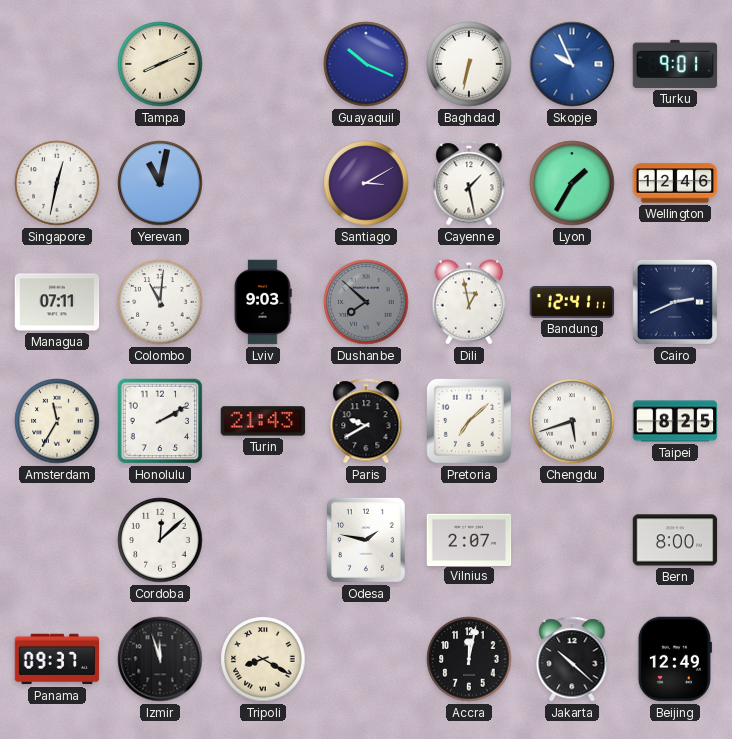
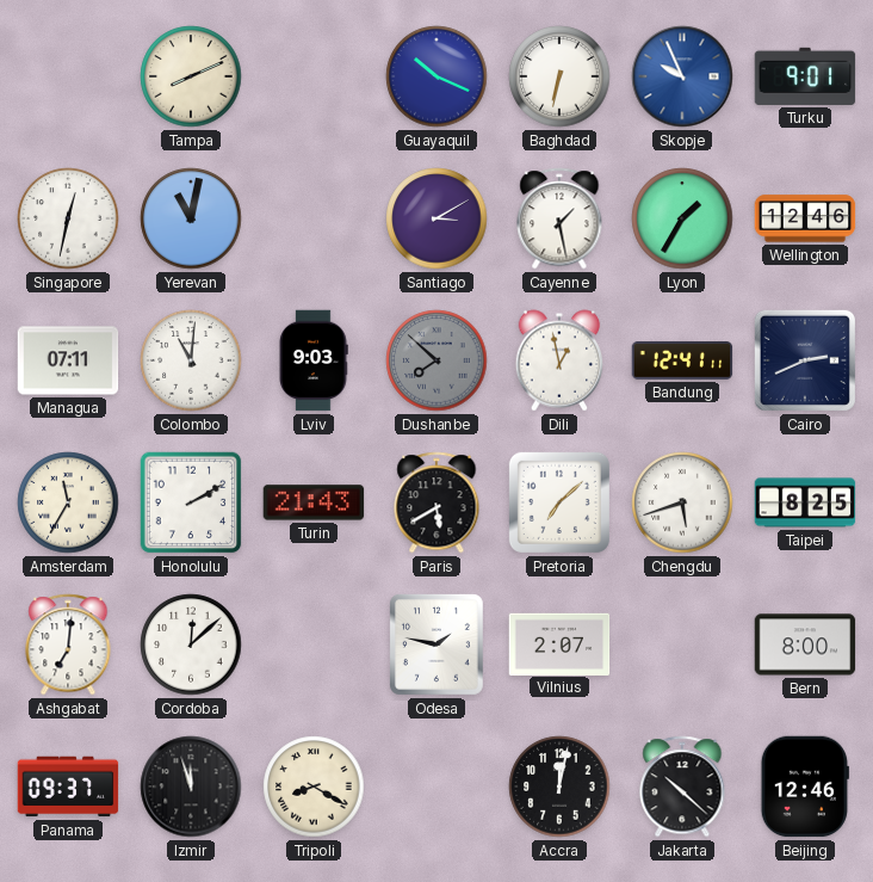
Paris: 9:40 -> 5:40
Ashgabat: none -> 7:01
Beijing: 12:49 -> 12:46
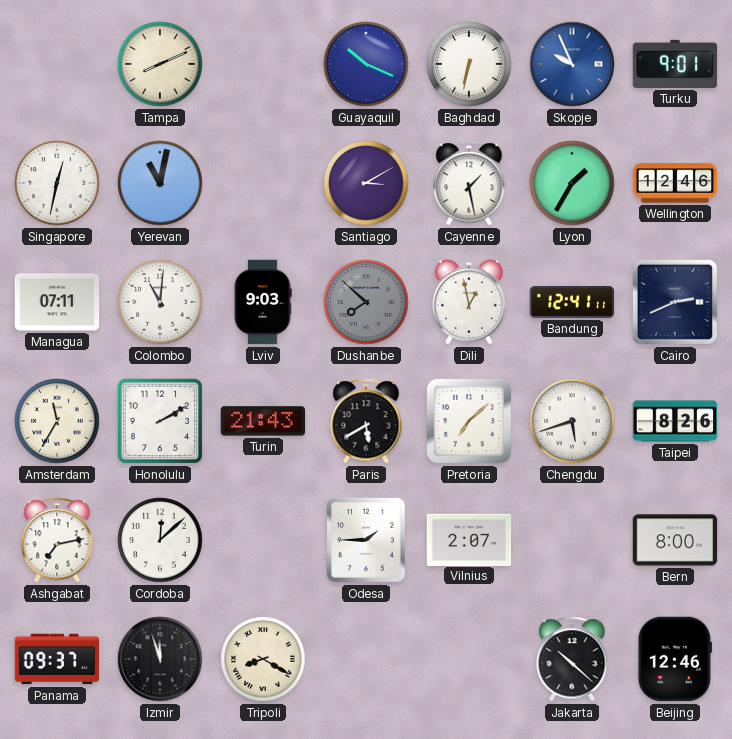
Taipei: 8:25 -> 8:26
Ashgabat: 7:01 -> 7:13
Odesa: 1:47 -> 1:45
Accra: 12:02 -> none
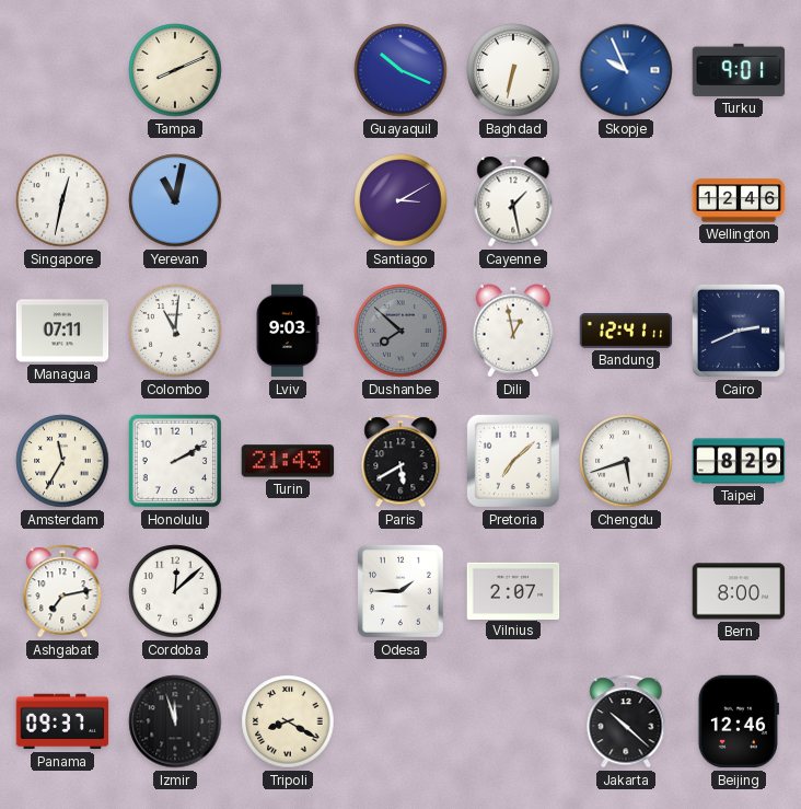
Lyon: 1:35 -> none
Taipei: 8:26 -> 8:29
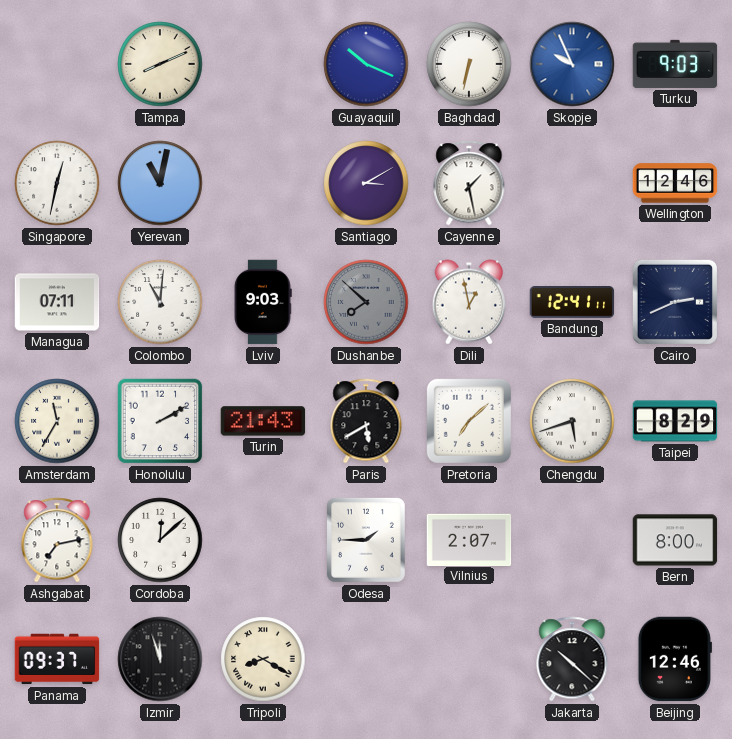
Turku: 9:01 -> 9:03
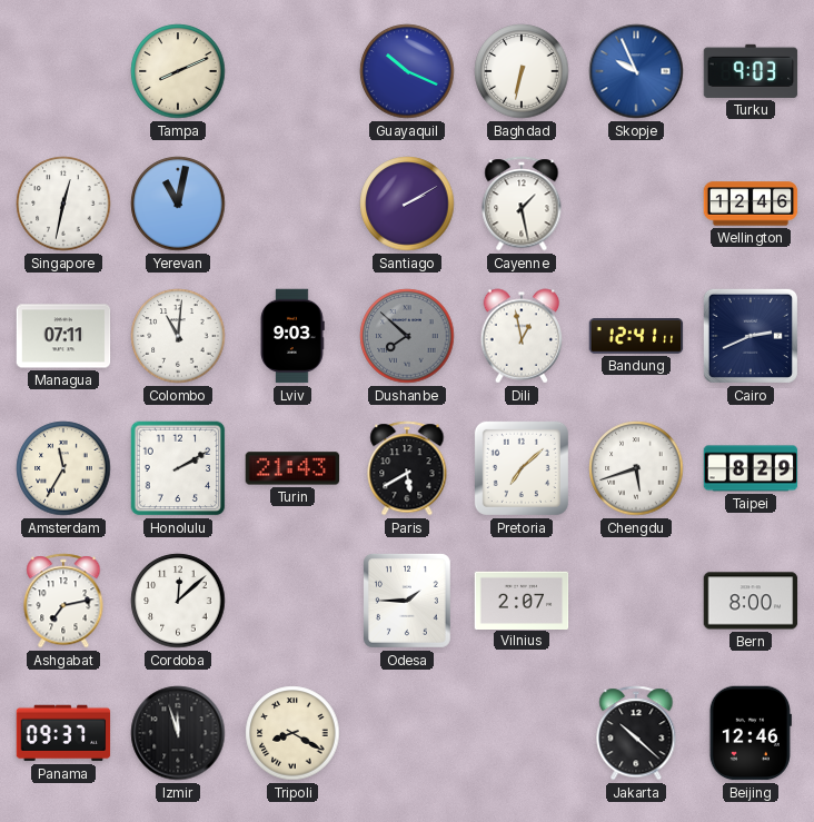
Santiago: 3:10 -> 2:10
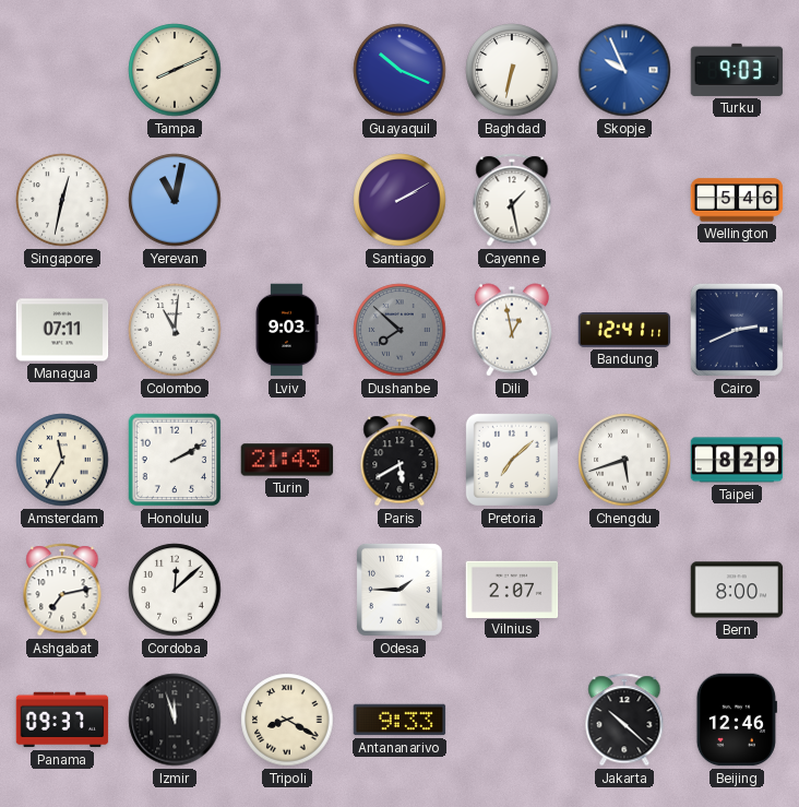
Wellington: 12:46 -> 5:46
Antananarivo: none -> 9:33
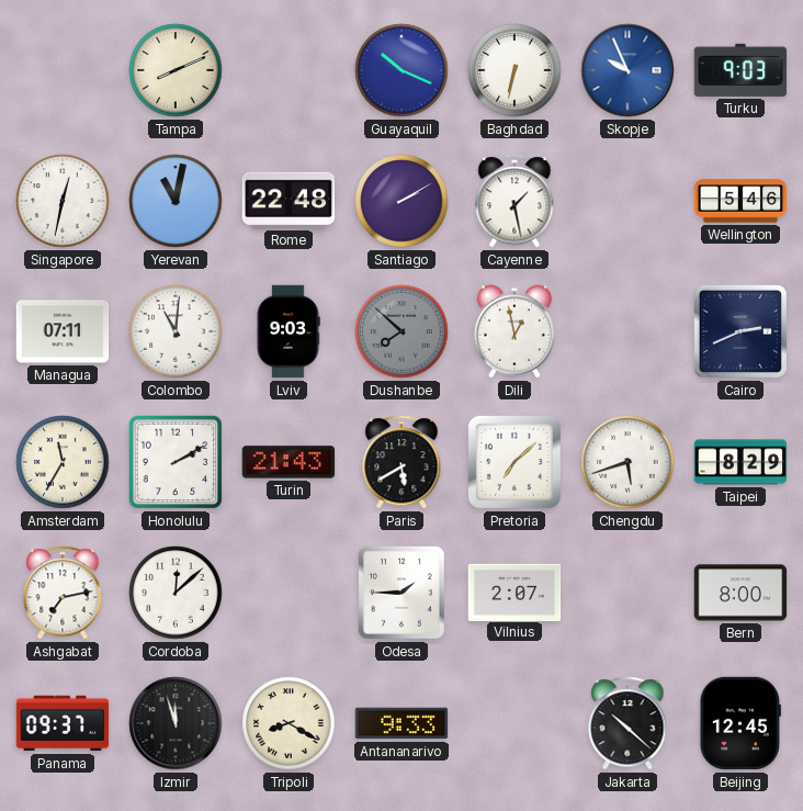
Rome: none -> 22:48
Bandung: 12:41 -> none
Beijing: 12:46 -> 12:45
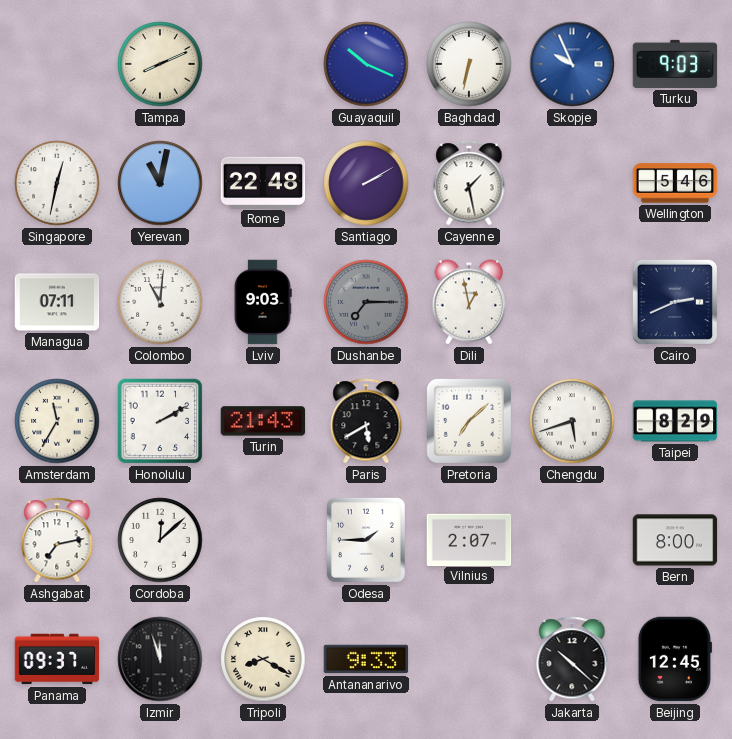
Dushanbe: 7:52 -> 7:15
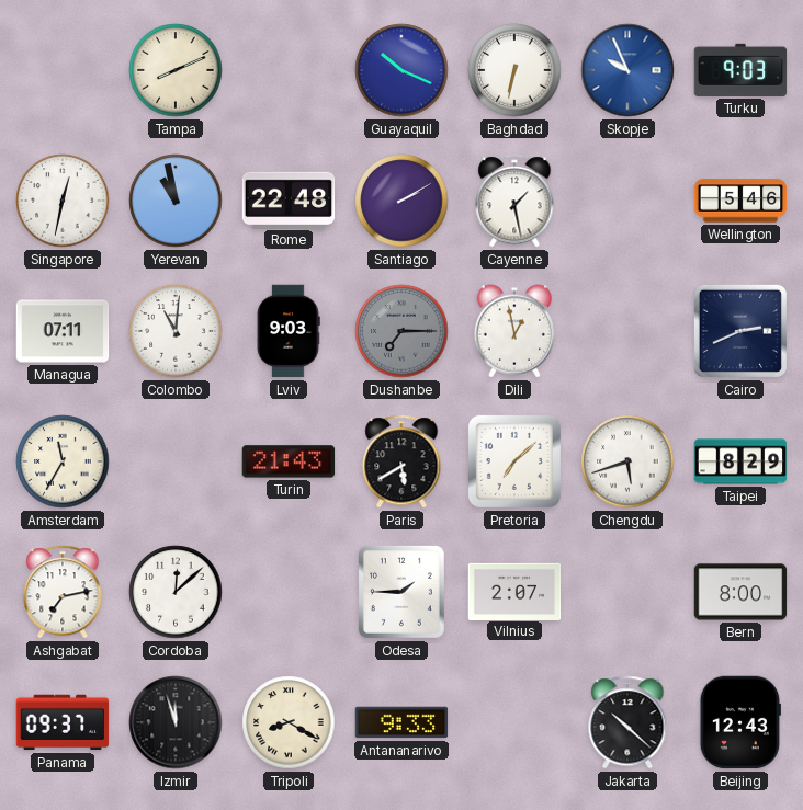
Yerevan: 11:02 -> 10:58
Honolulu: 2:10 -> none
Beijing: 12:45 -> 12:43
